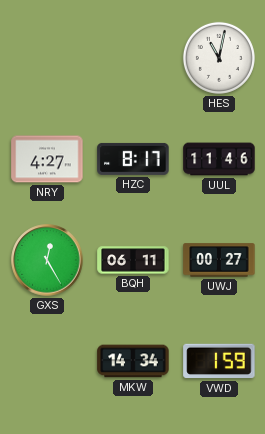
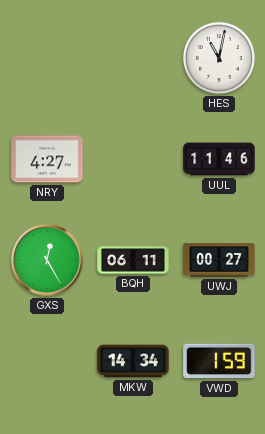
HZC: 8:17 -> none
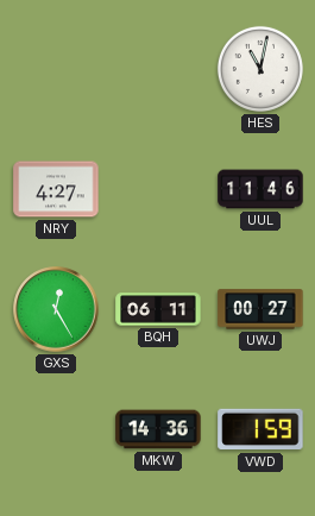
MKW: 14:34 -> 14:36
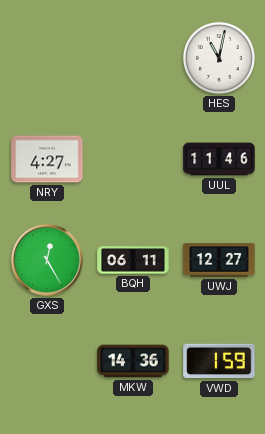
UWJ: 00:27 -> 12:27
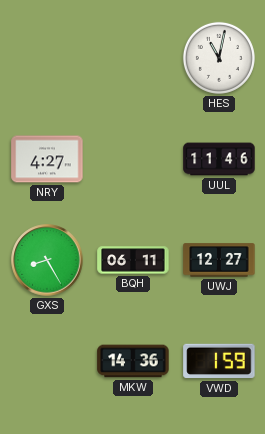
GXS: 12:25 -> 8:25
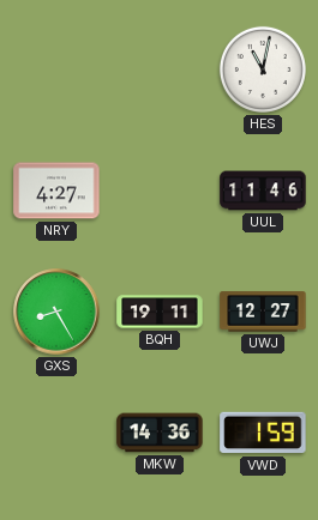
BQH: 06:11 -> 19:11
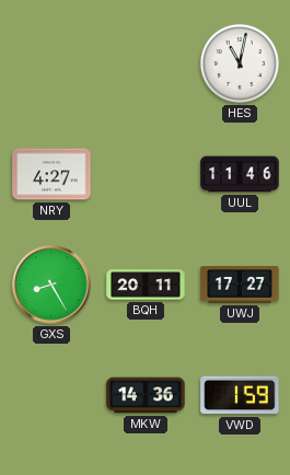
BQH: 19:11 -> 20:11
UWJ: 12:27 -> 17:27
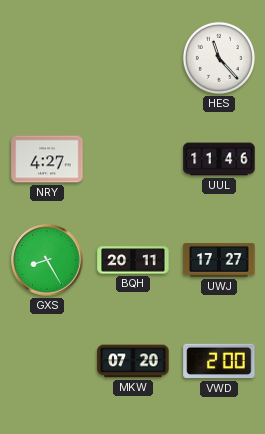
HES: 11:02 -> 11:23
MKW: 14:36 -> 07:20
VWD: 1:59 -> 2:00
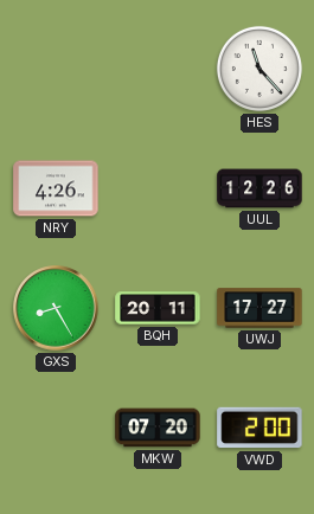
NRY: 4:27 -> 4:26
UUL: 11:46 -> 12:26
